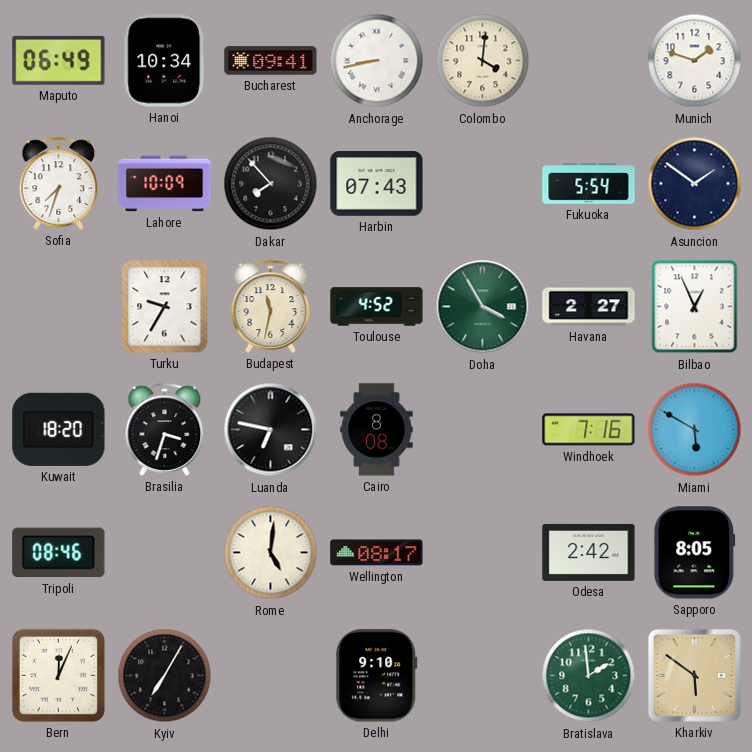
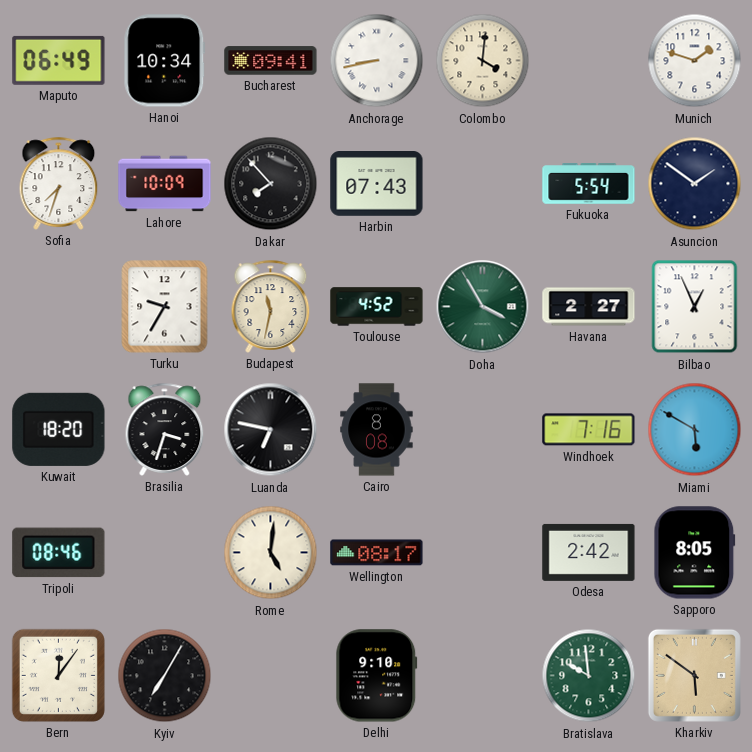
Bern: 12:04 -> 12:06
Bratislava: 1:59 -> 9:59
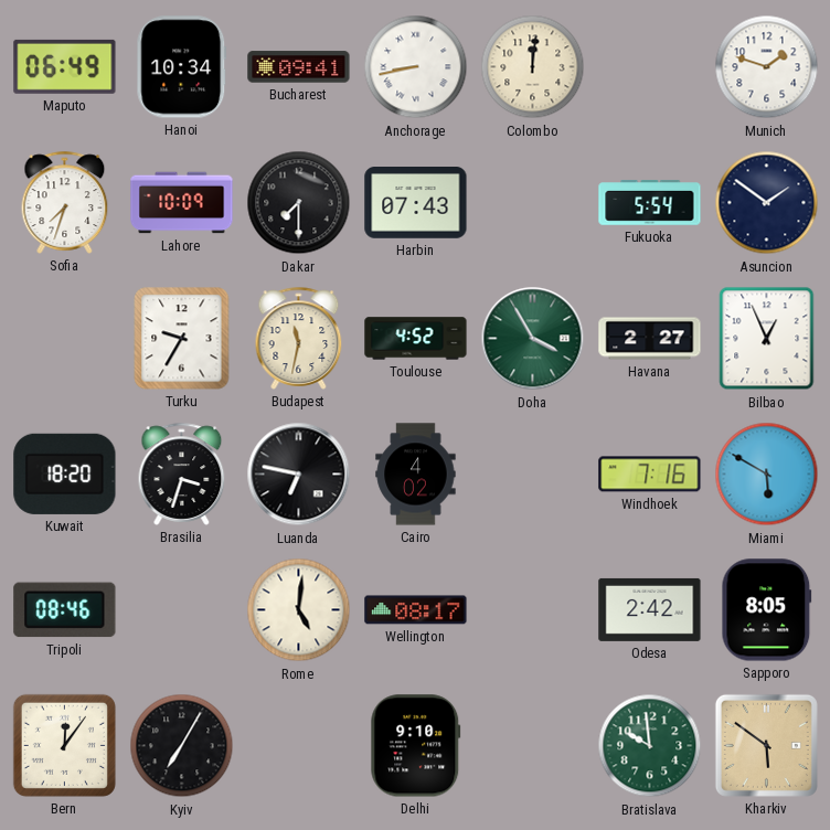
Colombo: 4:01 -> 12:01
Dakar: 7:53 -> 7:30
Cairo: 8:08 -> 4:02
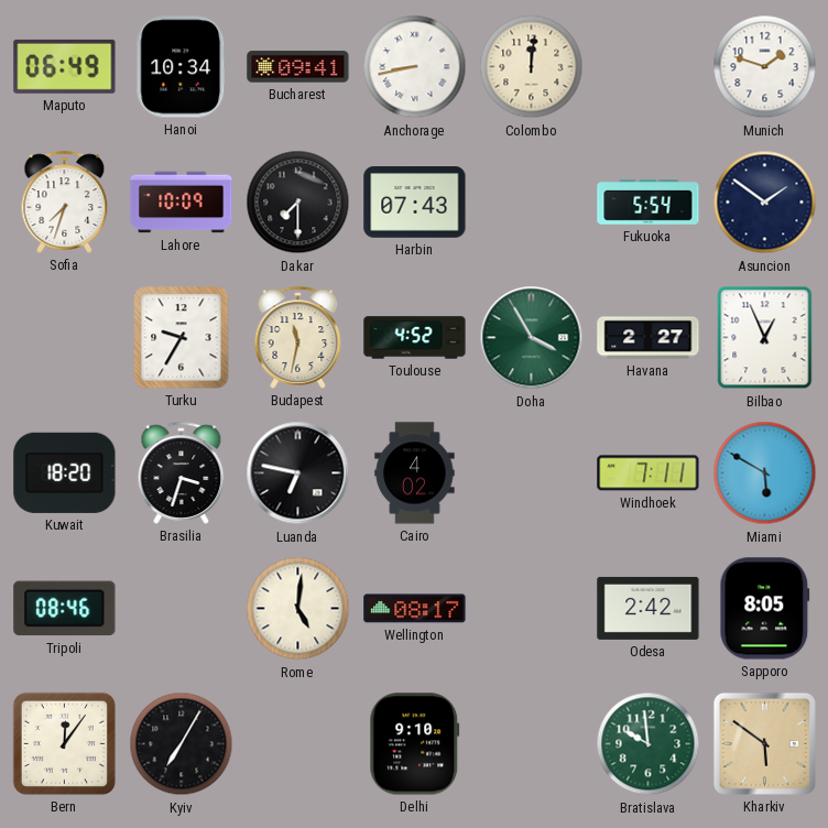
Windhoek: 7:16 -> 7:11
